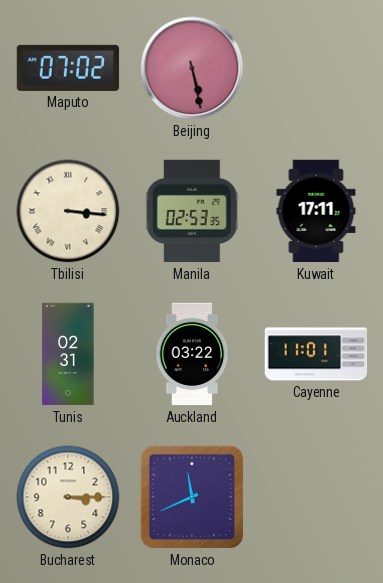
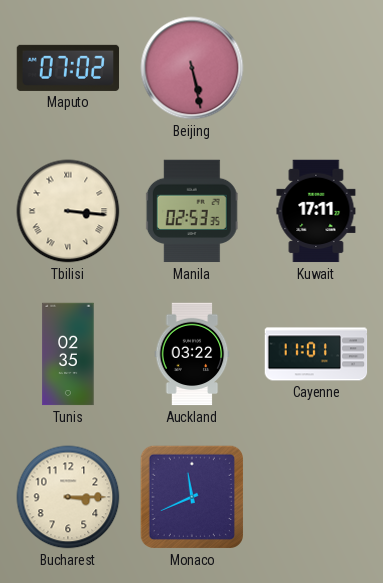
Tunis: 02:31 -> 02:35
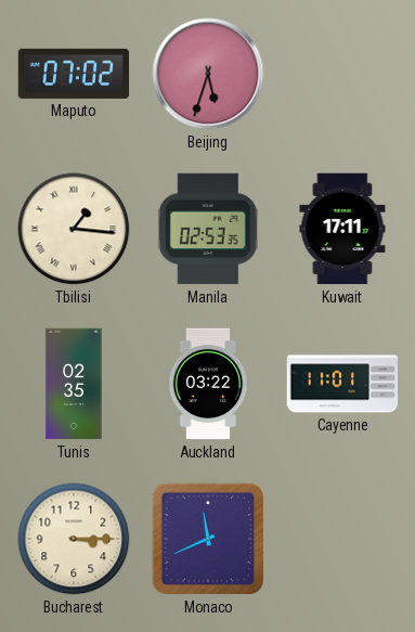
Beijing: 5:28 -> 5:33
Tbilisi: 3:16 -> 1:16
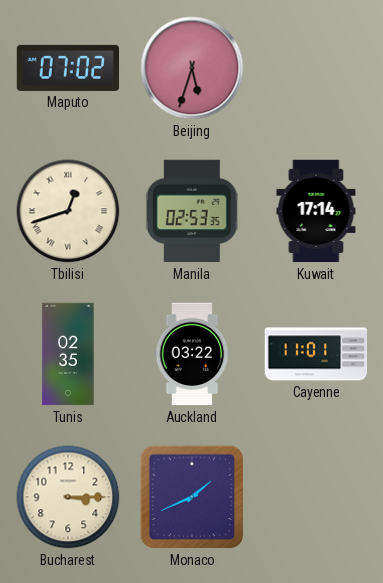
Tbilisi: 1:16 -> 12:42
Kuwait: 17:11 -> 17:14
Monaco: 11:41 -> 1:41
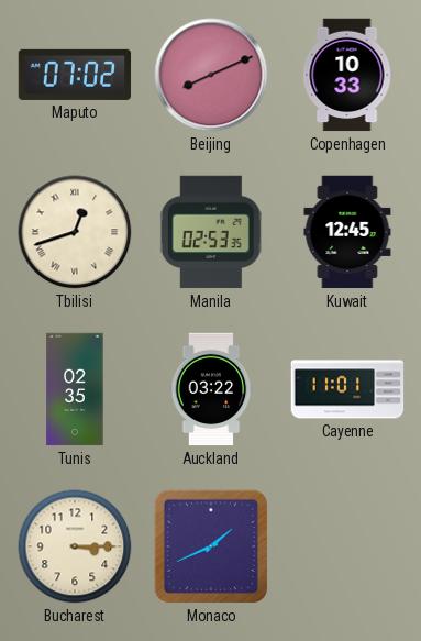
Beijing: 5:33 -> 8:11
Copenhagen: none -> 10:33
Kuwait: 17:14 -> 12:45
